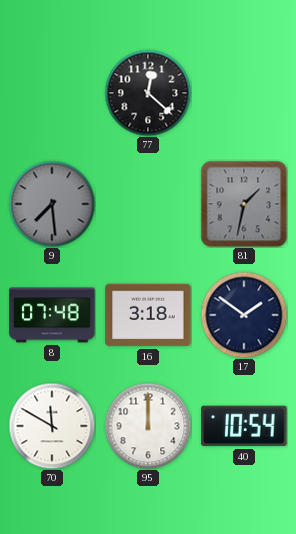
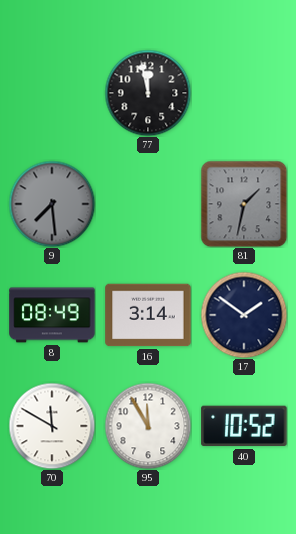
77: 12:22 -> 11:58
8: 07:48 -> 08:49
16: 3:18 -> 3:14
95: 12:00 -> 11:55
40: 10:54 -> 10:52
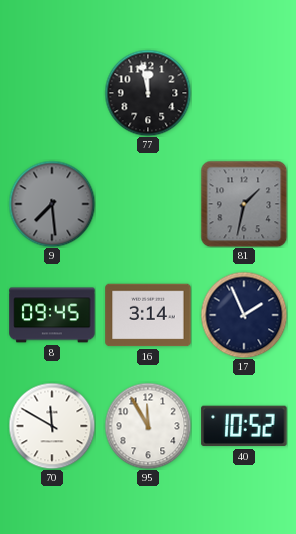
8: 08:49 -> 09:45
17: 1:51 -> 1:56
